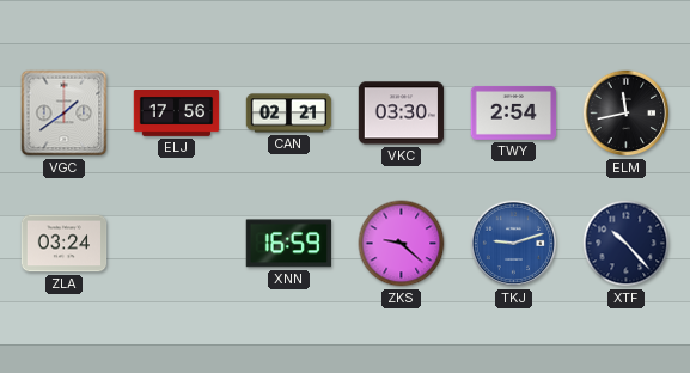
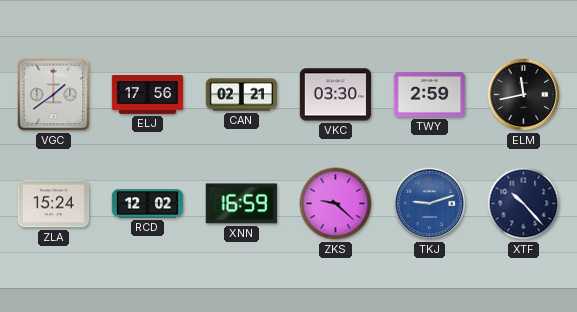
TWY: 2:54 -> 2:59
ZLA: 03:24 -> 15:24
RCD: none -> 12:02
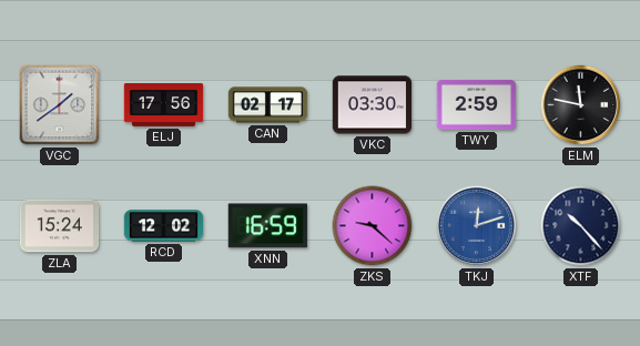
CAN: 02:21 -> 02:17
ELM: 11:43 -> 11:47
TKJ: 9:12 -> 12:12
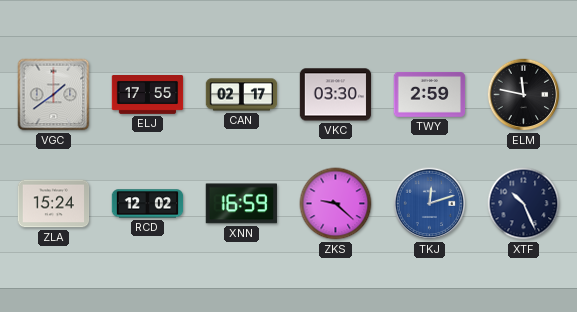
ELJ: 17:56 -> 17:55
XTF: 10:23 -> 10:26
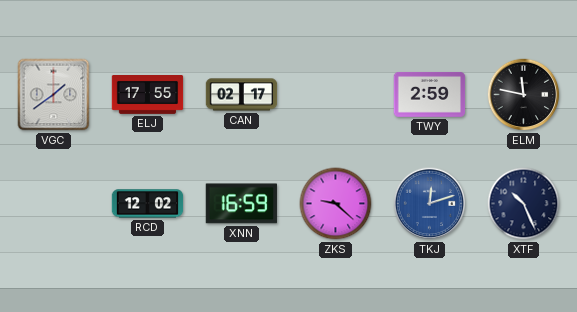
VKC: 03:30 -> none
ZLA: 15:24 -> none
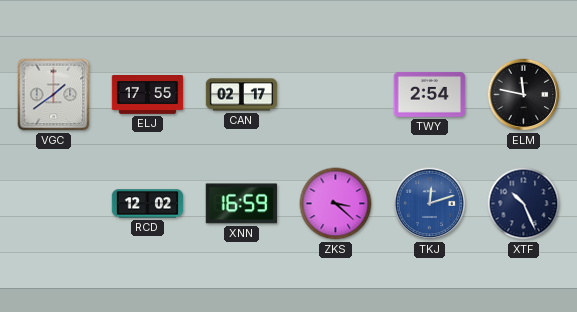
TWY: 2:59 -> 2:54
ZKS: 9:22 -> 3:22
